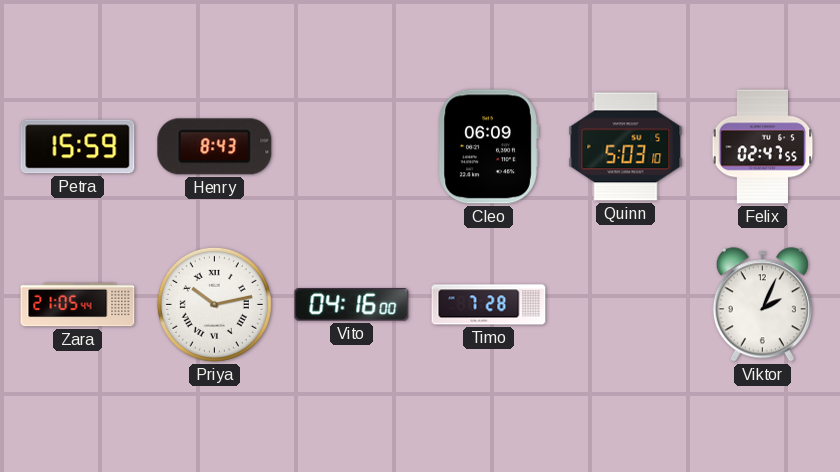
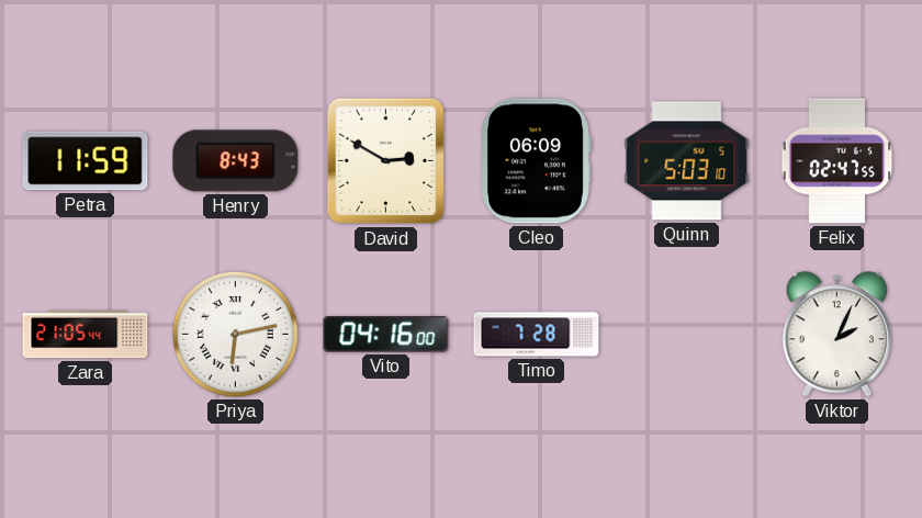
Petra: 15:59 -> 11:59
David: none -> 2:50
Priya: 10:13 -> 6:13
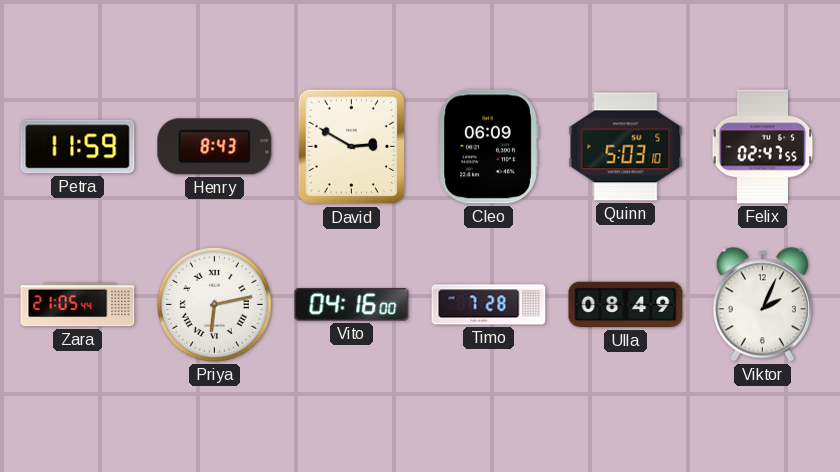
Ulla: none -> 08:49
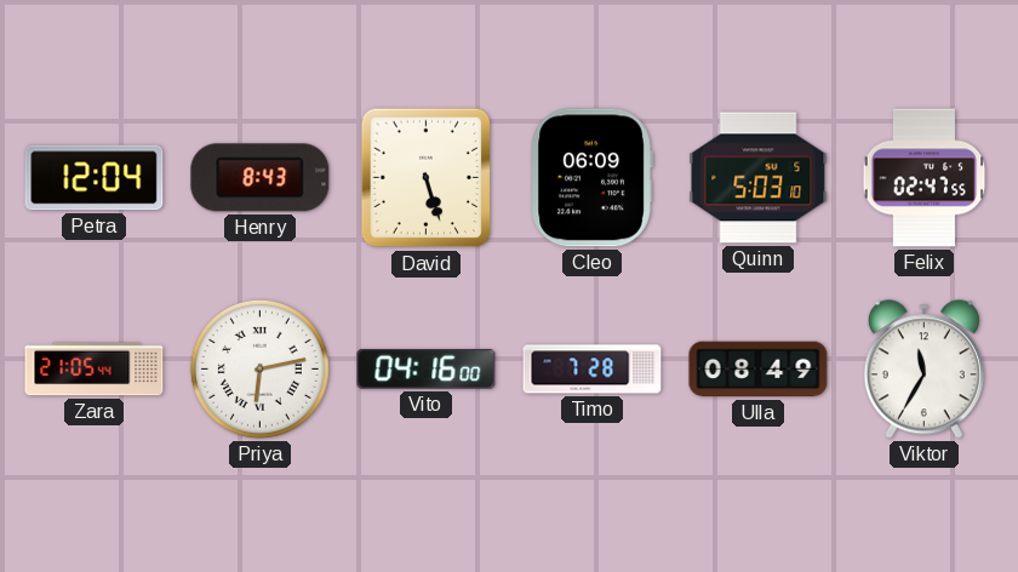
Petra: 11:59 -> 12:04
David: 2:50 -> 5:27
Viktor: 2:04 -> 11:35
